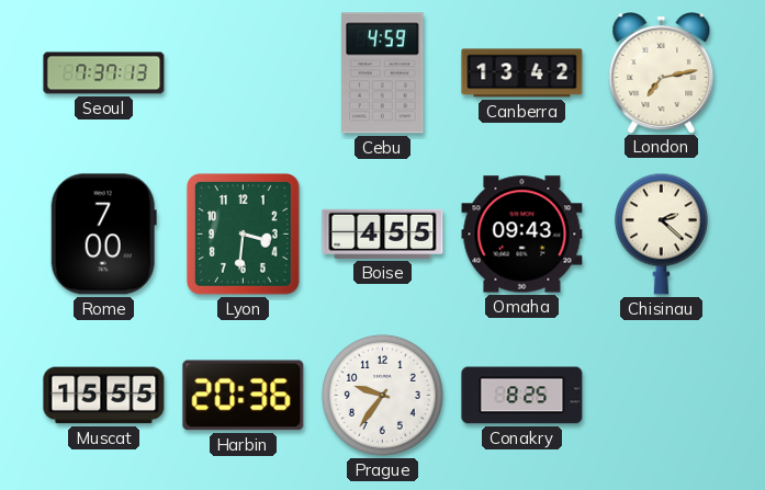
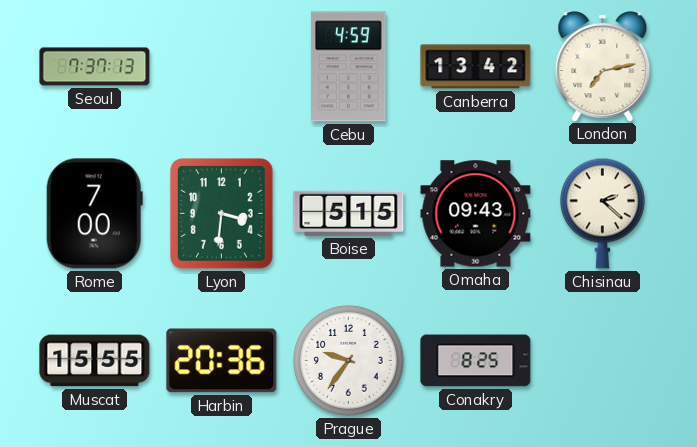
Boise: 4:55 -> 5:15
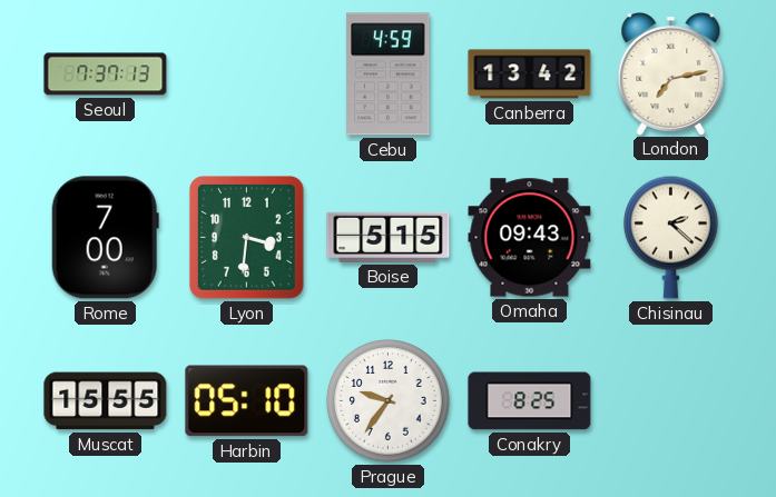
Harbin: 20:36 -> 05:10
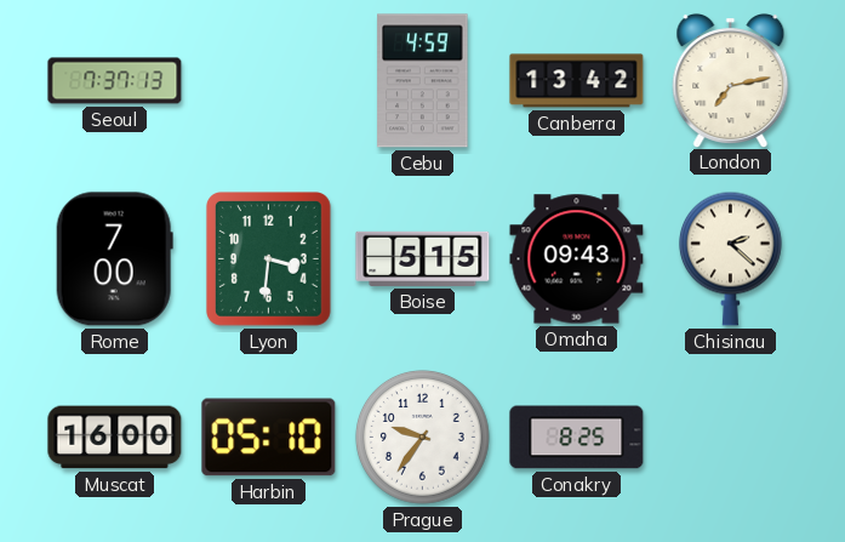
Muscat: 15:55 -> 16:00
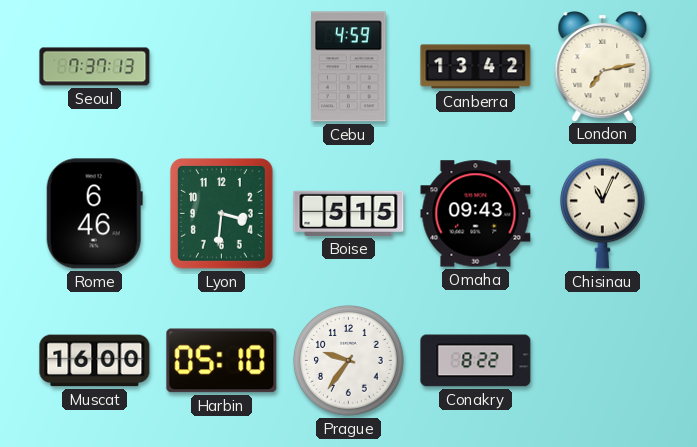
Rome: 7:00 -> 6:46
Chisinau: 2:22 -> 11:04
Conakry: 8:25 -> 8:22
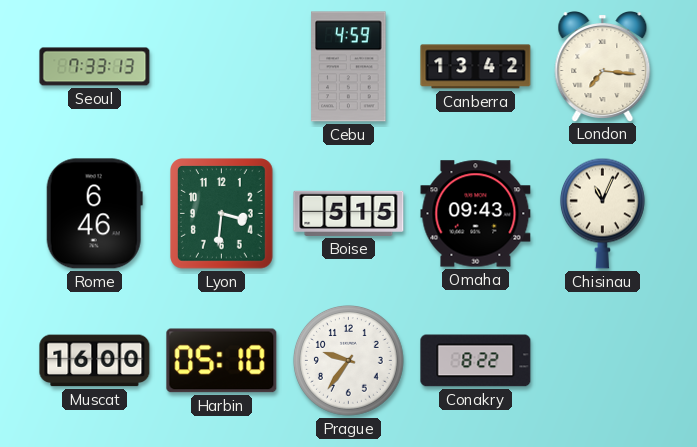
Seoul: 7:37 -> 7:33
London: 7:13 -> 7:16
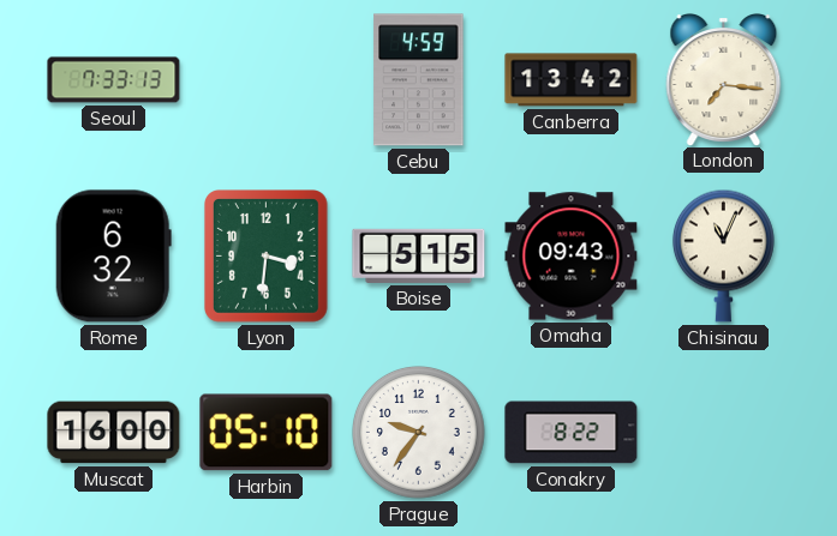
Rome: 6:46 -> 6:32
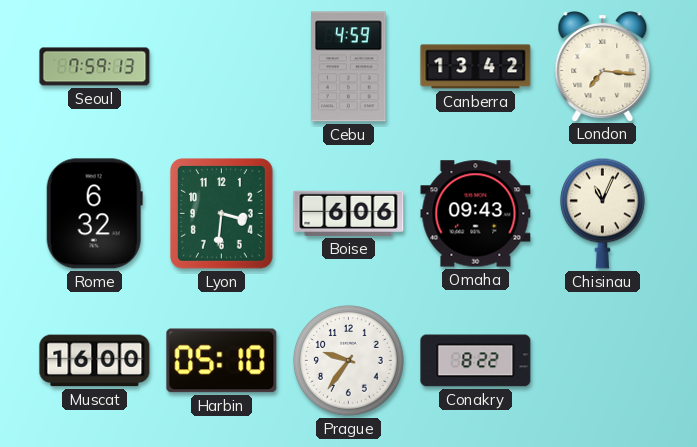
Seoul: 7:33 -> 7:59
Boise: 5:15 -> 6:06
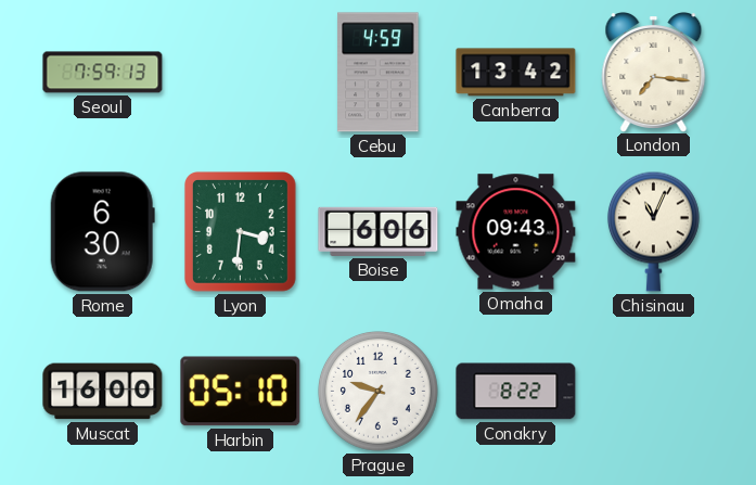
Rome: 6:32 -> 6:30
